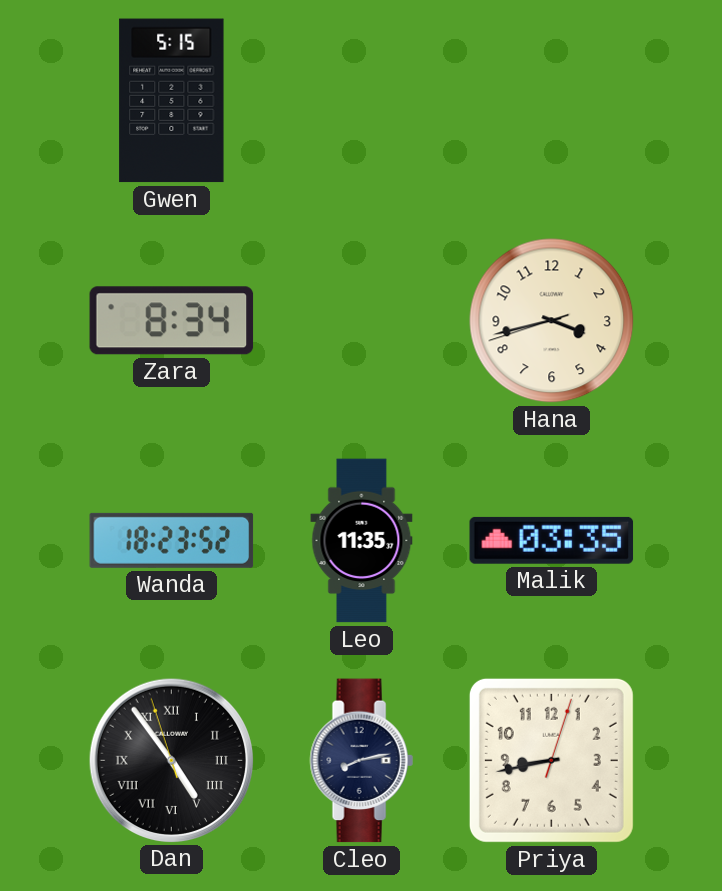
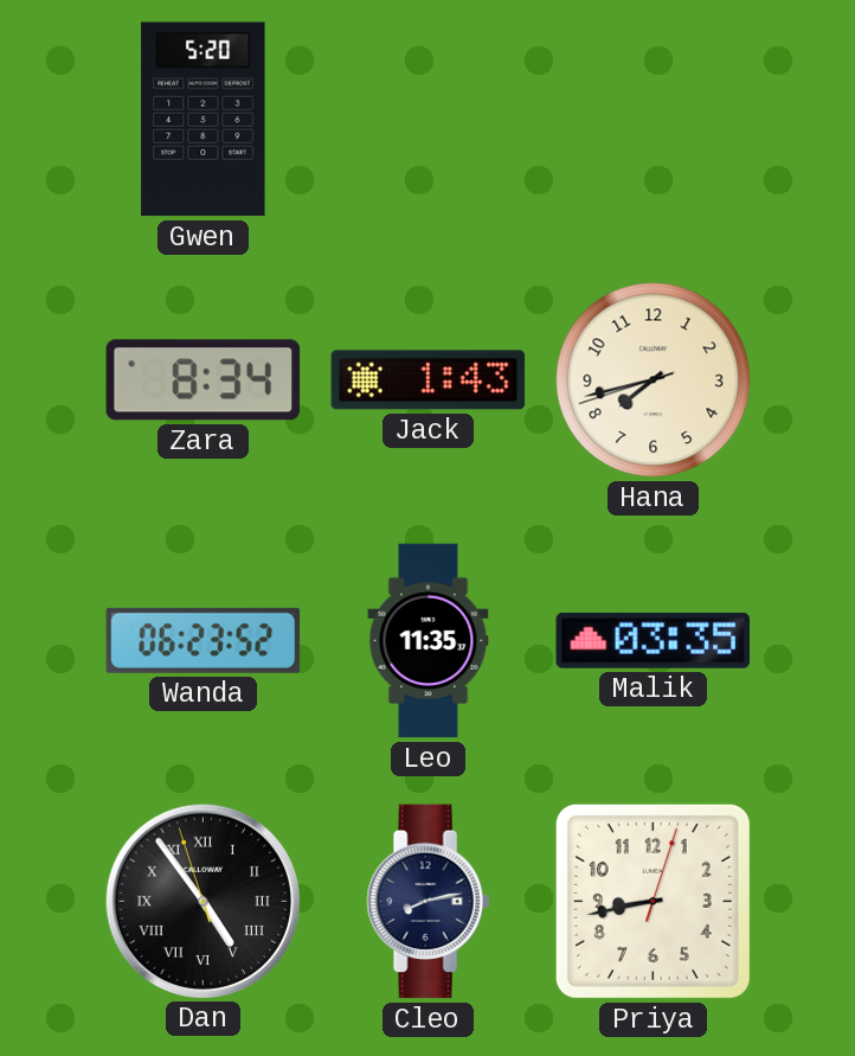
Gwen: 5:15 -> 5:20
Jack: none -> 1:43
Hana: 3:42 -> 7:42
Wanda: 18:23 -> 06:23
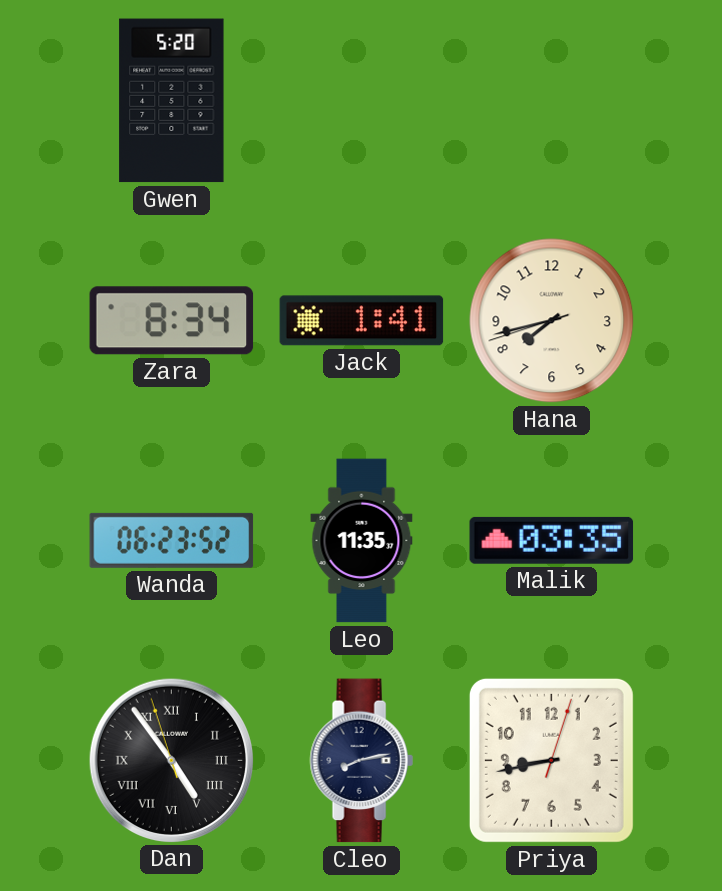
Jack: 1:43 -> 1:41
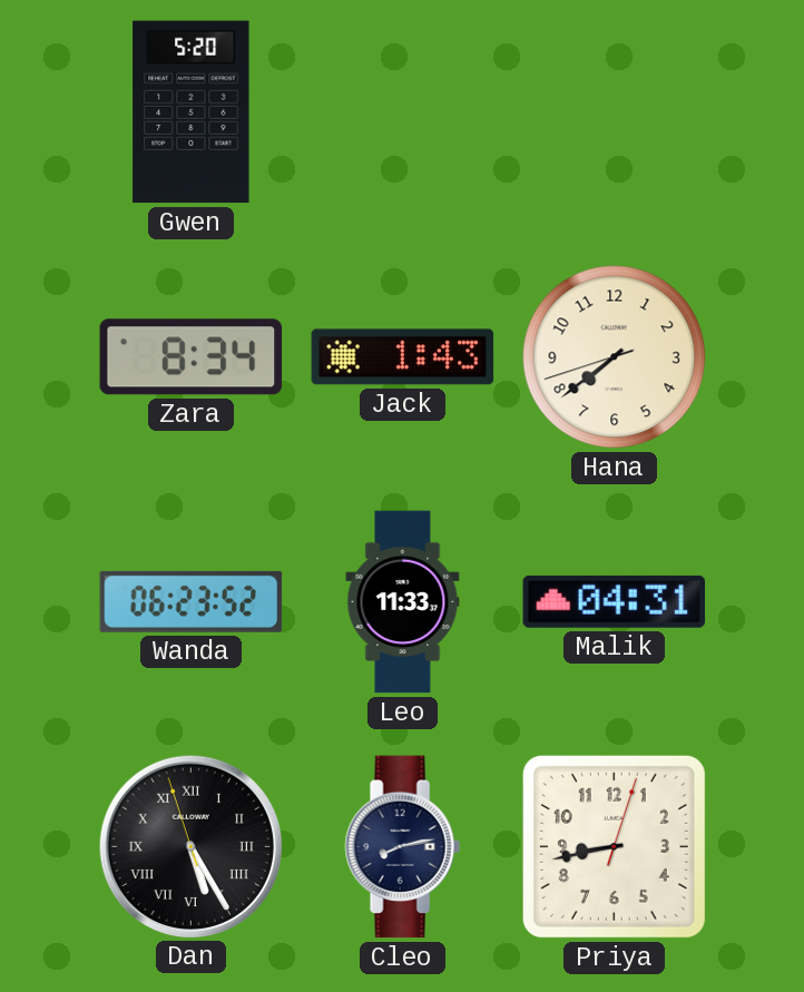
Jack: 1:41 -> 1:43
Hana: 7:42 -> 7:38
Leo: 11:35 -> 11:33
Malik: 03:35 -> 04:31
Dan: 4:53 -> 5:24
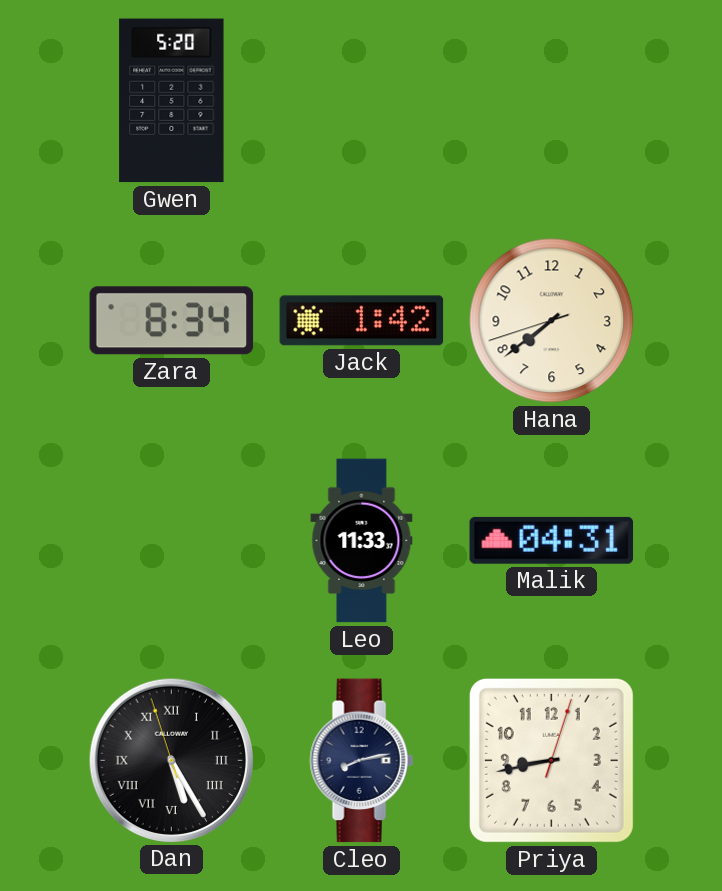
Jack: 1:43 -> 1:42
Wanda: 06:23 -> none
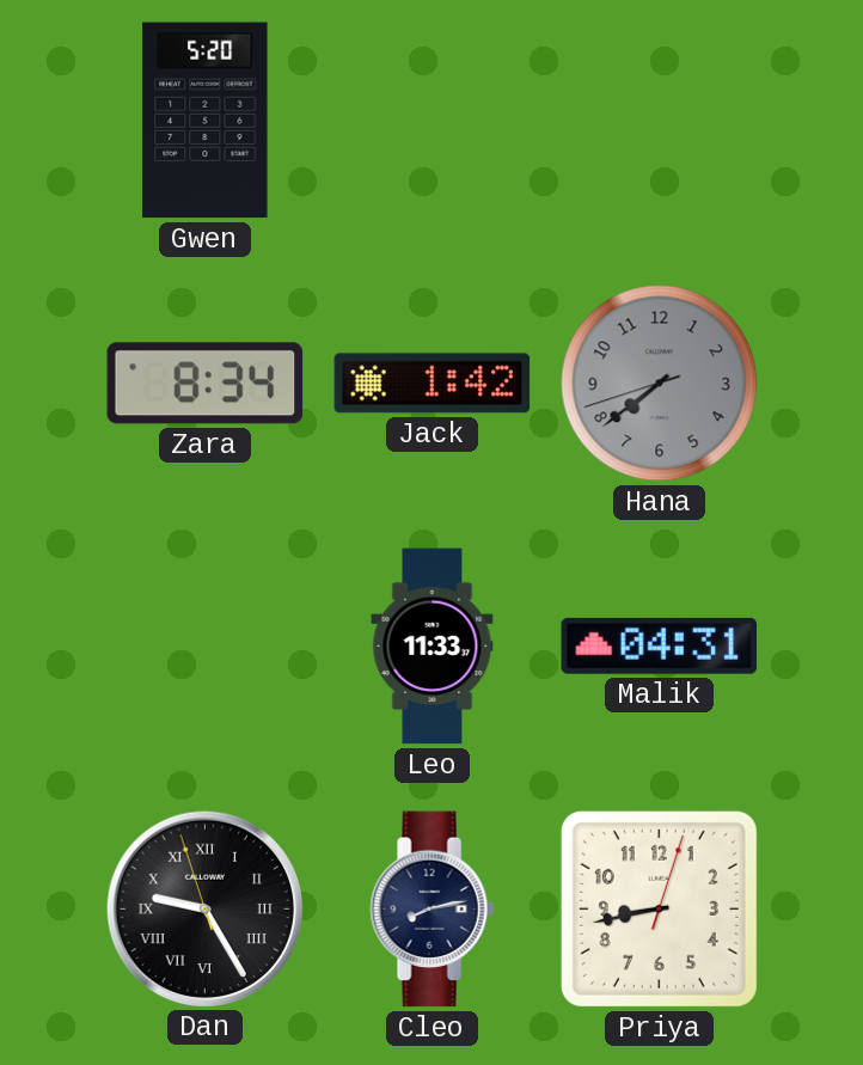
Hana dial: cream -> grey
Dan: 5:24 -> 9:24
